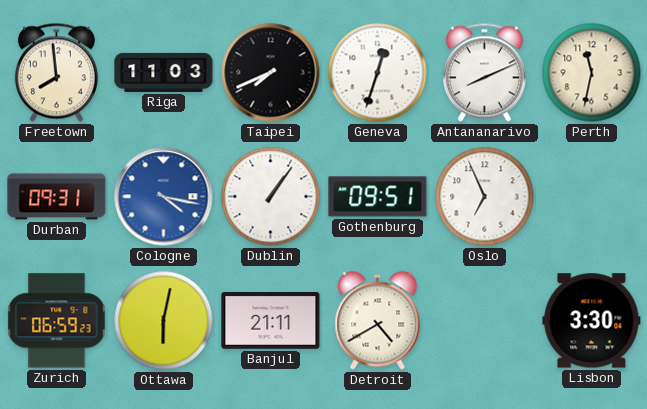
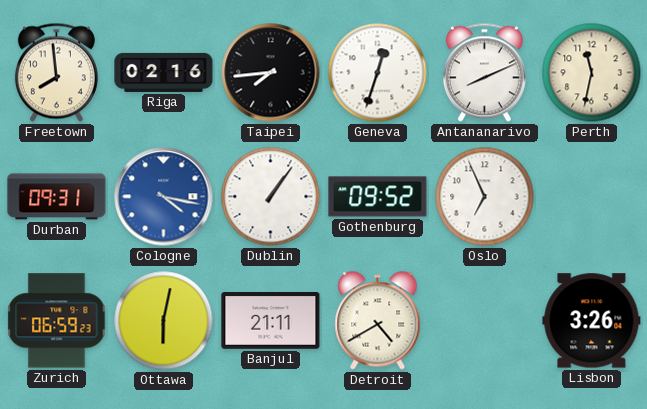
Riga: 11:03 -> 02:16
Taipei: 7:41 -> 7:44
Gothenburg: 09:51 -> 09:52
Lisbon: 3:30 -> 3:26
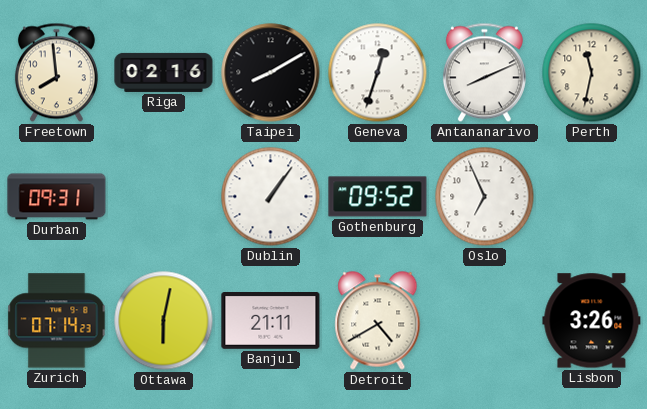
Taipei: 7:44 -> 8:10
Cologne: 4:17 -> none
Zurich: 06:59 -> 07:14
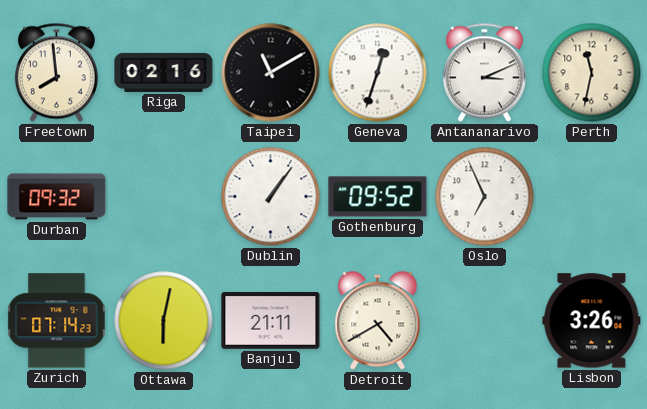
Taipei: 8:10 -> 11:10
Antananarivo: 8:11 -> 3:11
Durban: 09:31 -> 09:32
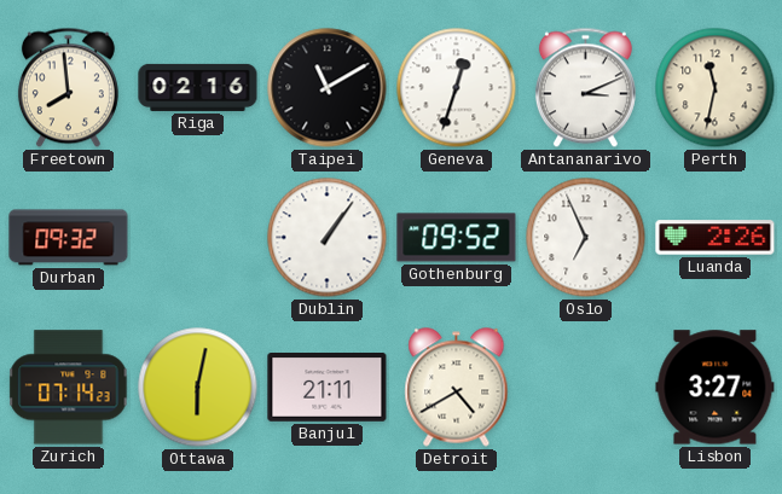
Luanda: none -> 2:26
Lisbon: 3:26 -> 3:27
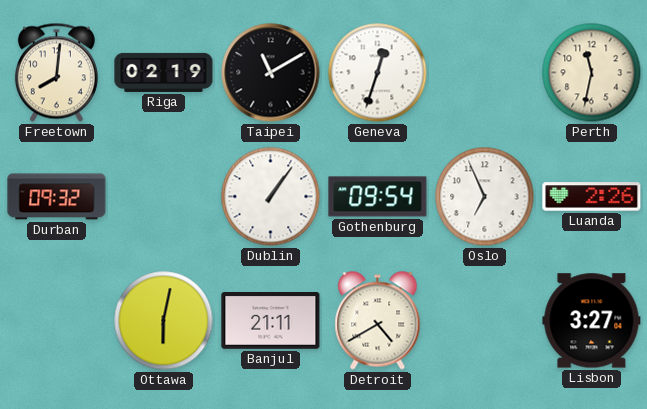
Freetown: 7:59 -> 8:01
Riga: 02:16 -> 02:19
Antananarivo: 3:11 -> none
Gothenburg: 09:52 -> 09:54
Zurich: 07:14 -> none
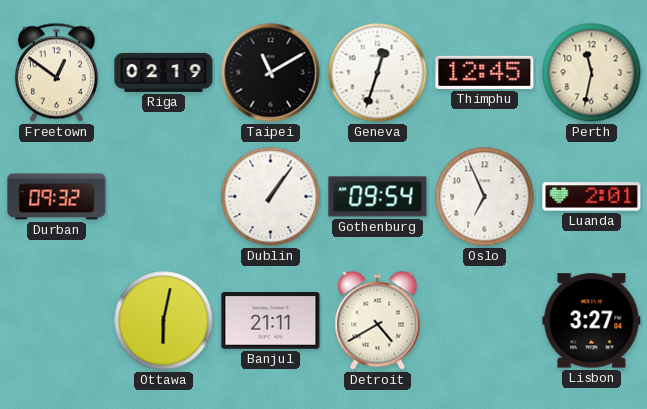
Freetown: 8:01 -> 12:51
Thimphu: none -> 12:45
Luanda: 2:26 -> 2:01
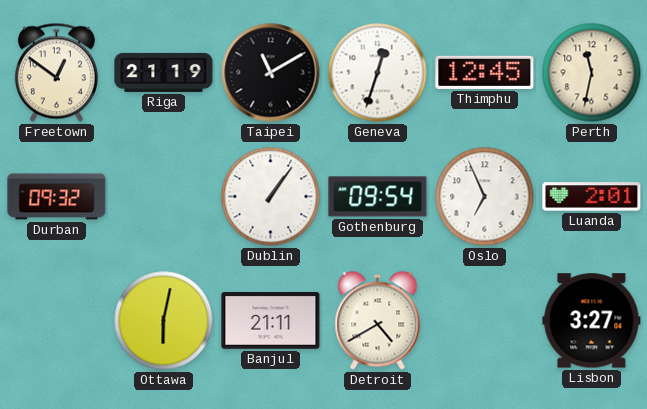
Riga: 02:19 -> 21:19
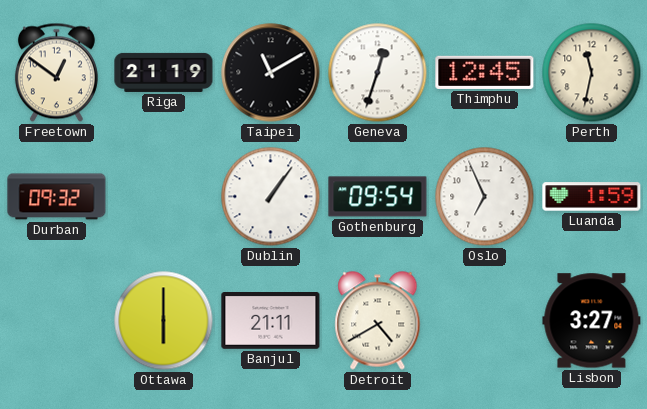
Luanda: 2:01 -> 1:59
Ottawa: 6:02 -> 6:00
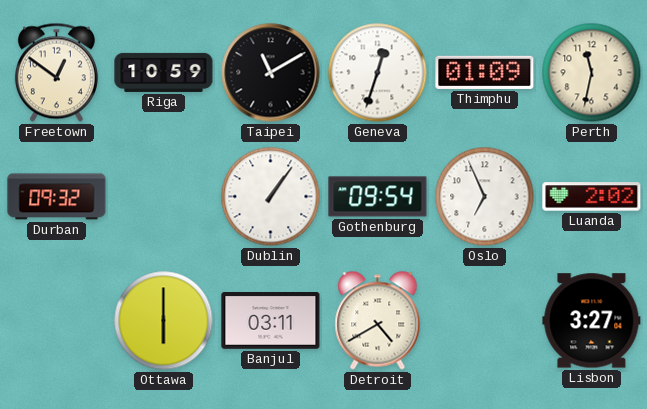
Riga: 21:19 -> 10:59
Thimphu: 12:45 -> 01:09
Luanda: 1:59 -> 2:02
Banjul: 21:11 -> 03:11
